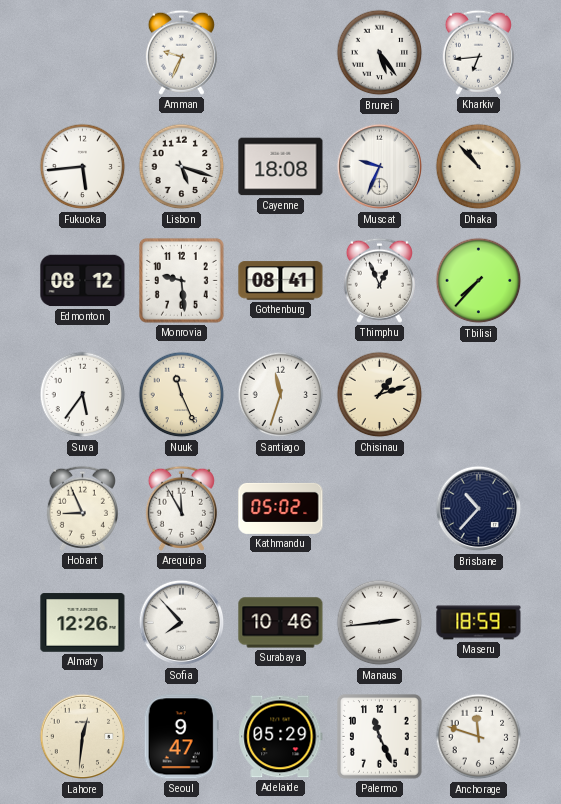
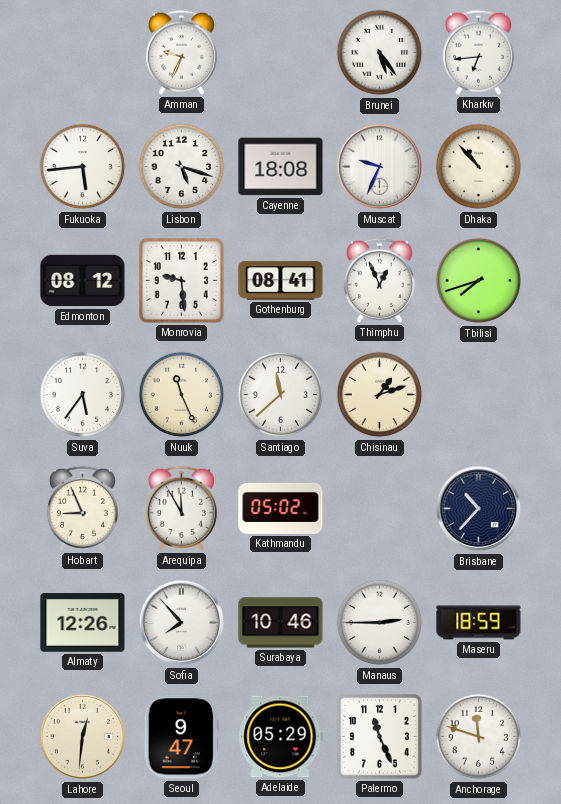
Tbilisi: 7:37 -> 7:42
Santiago: 11:33 -> 11:38
Manaus: 2:44 -> 2:45
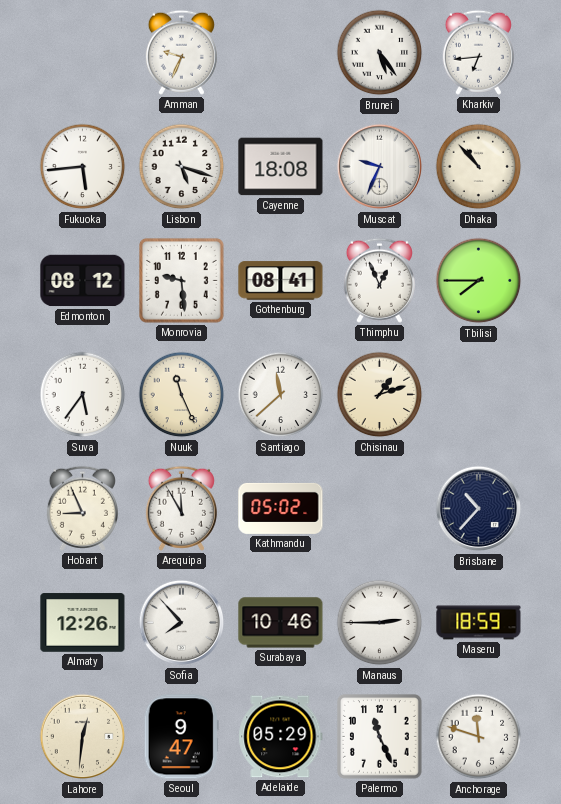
Tbilisi: 7:42 -> 7:45
